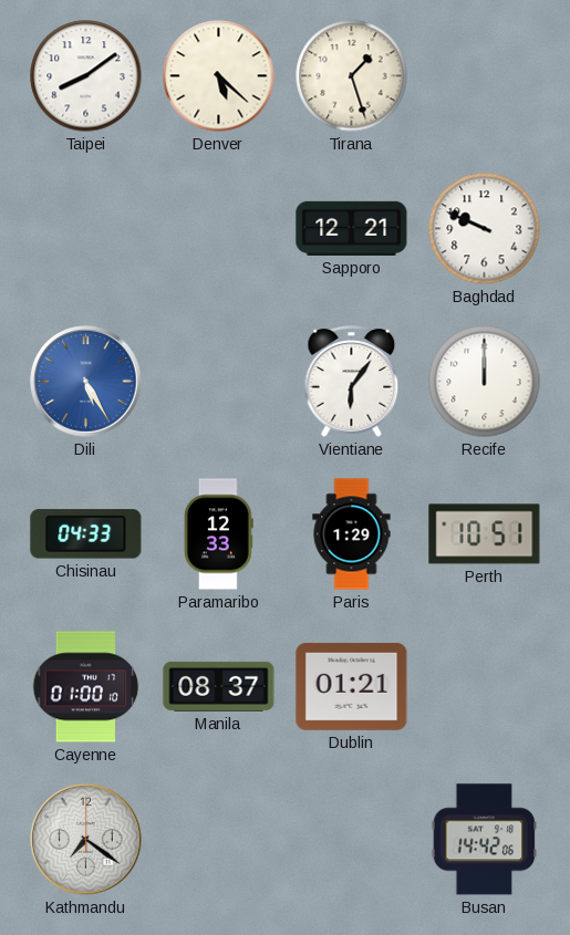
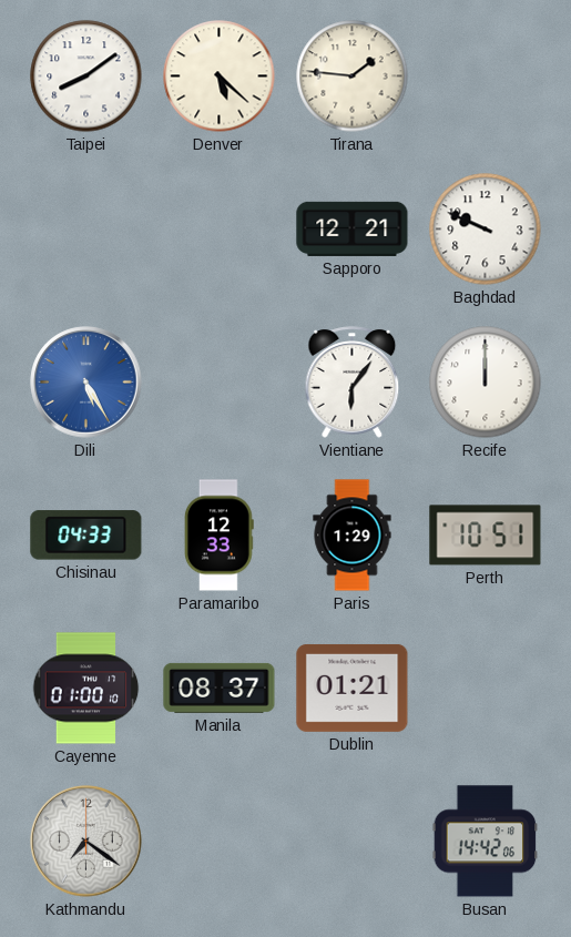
Tirana: 1:27 -> 1:46
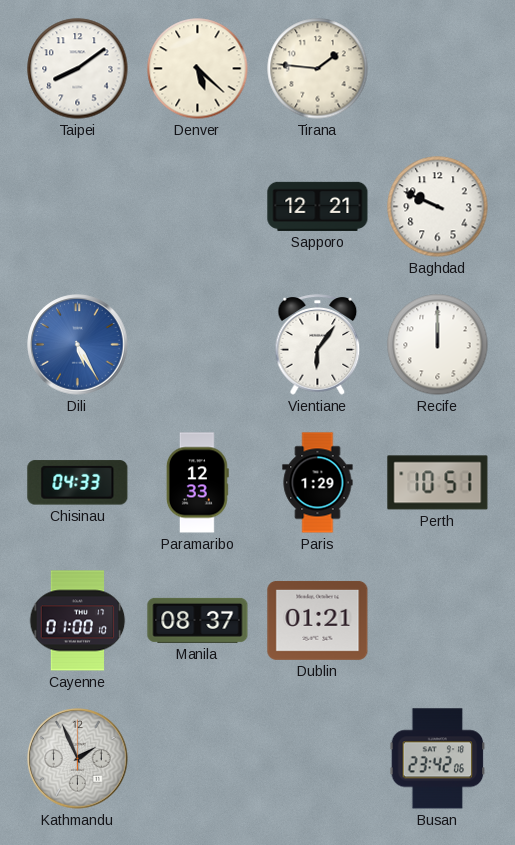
Kathmandu: 7:21 -> 1:56
Busan: 14:42 -> 23:42
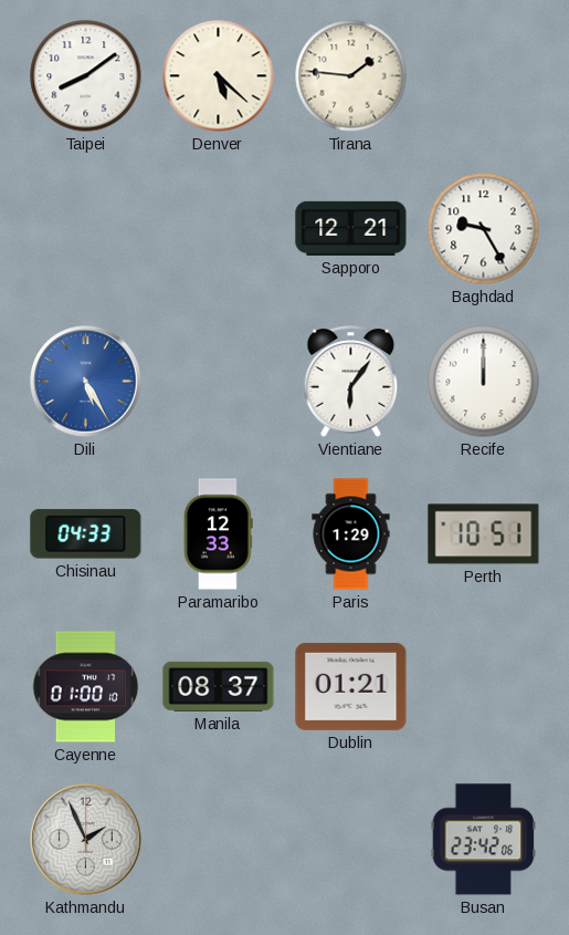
Baghdad: 9:49 -> 9:25
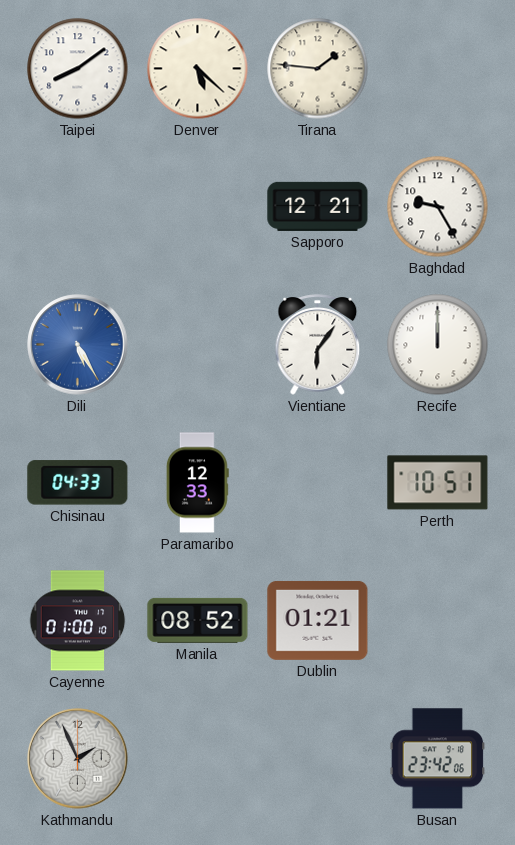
Paris: 1:29 -> none
Manila: 08:37 -> 08:52
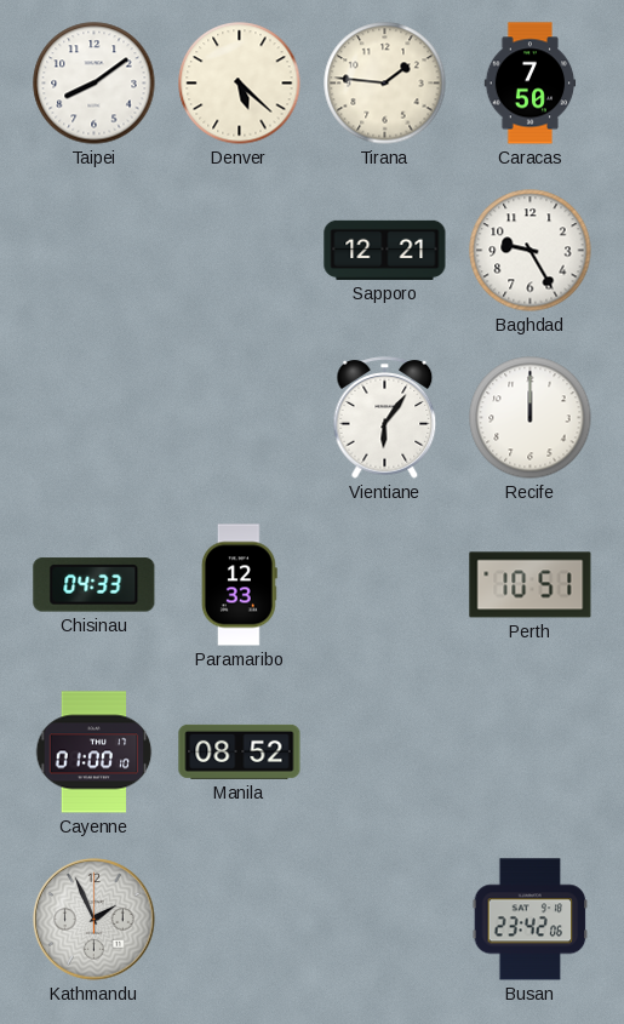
Caracas: none -> 7:50
Dili: 5:25 -> none
Dublin: 01:21 -> none
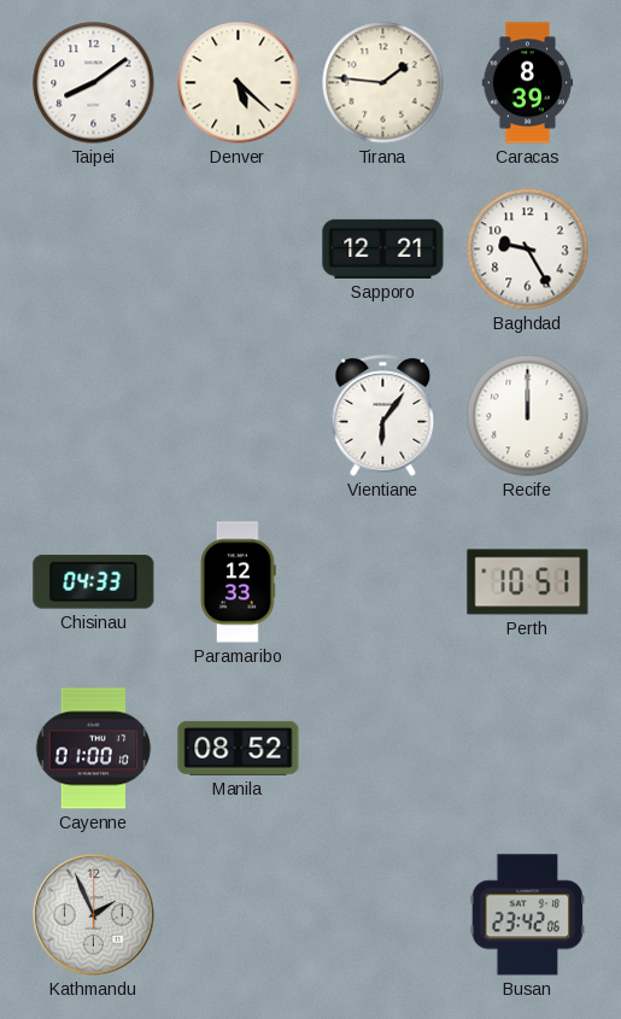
Caracas: 7:50 -> 8:39
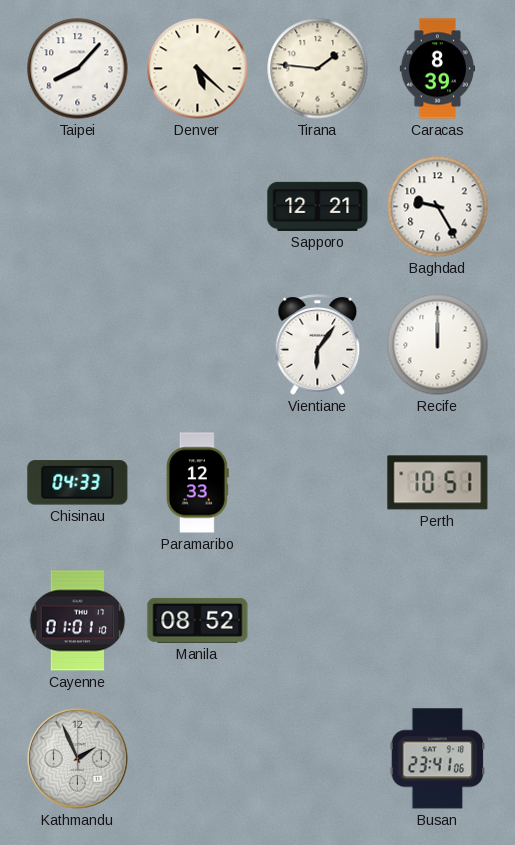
Taipei: 8:09 -> 8:07
Cayenne: 01:00 -> 01:01
Busan: 23:42 -> 23:41
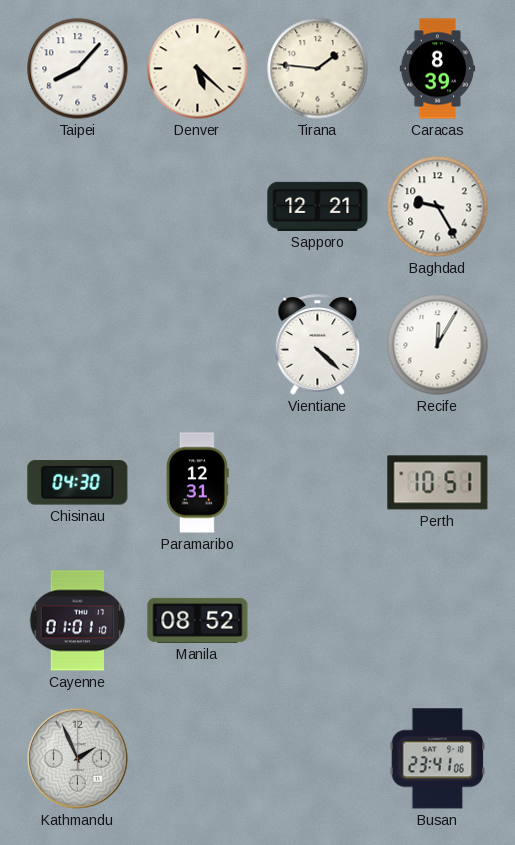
Vientiane: 6:06 -> 4:22
Recife: 12:00 -> 12:05
Chisinau: 04:33 -> 04:30
Paramaribo: 12:33 -> 12:31
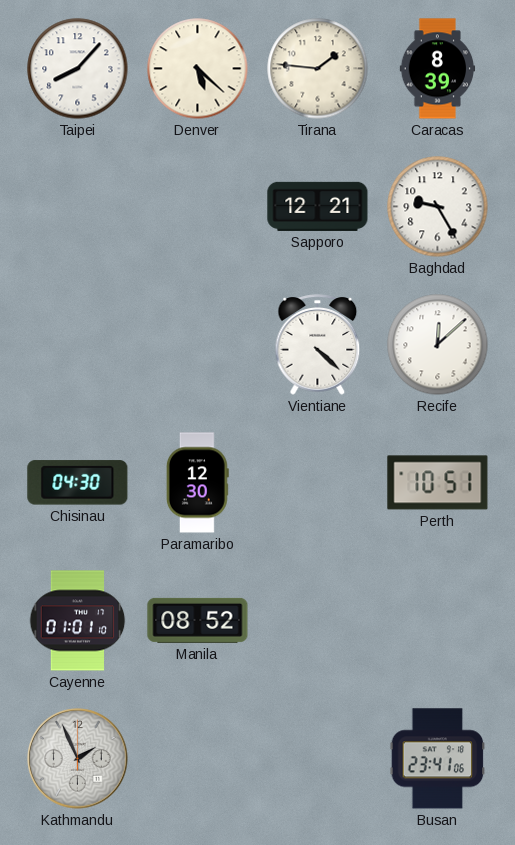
Recife: 12:05 -> 12:08
Paramaribo: 12:31 -> 12:30
